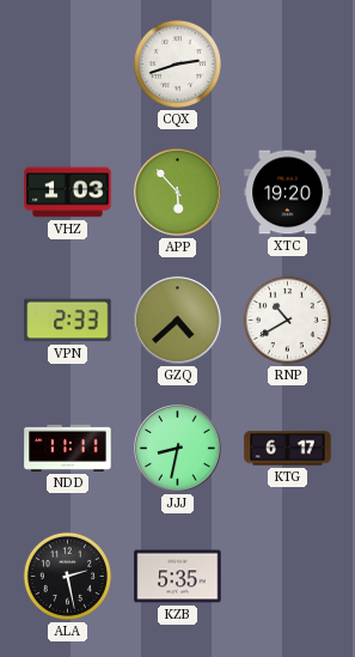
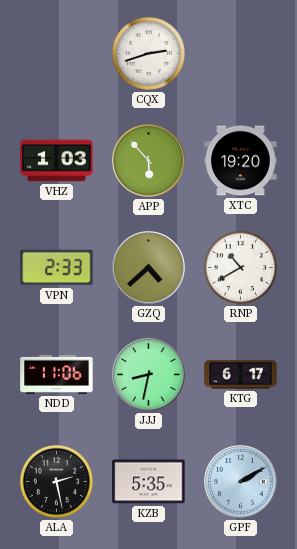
NDD: 11:11 -> 11:06
GPF: none -> 2:10
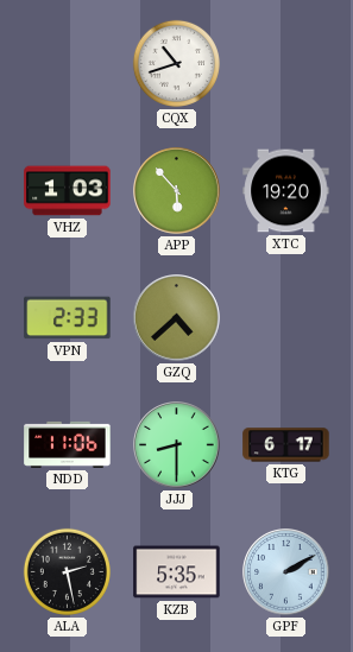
CQX: 2:42 -> 10:42
RNP: 10:40 -> none
JJJ: 8:32 -> 8:30
